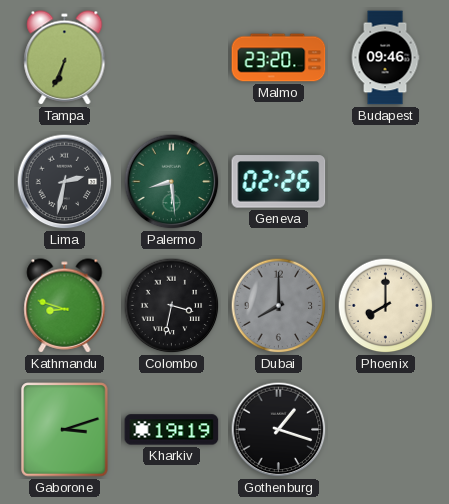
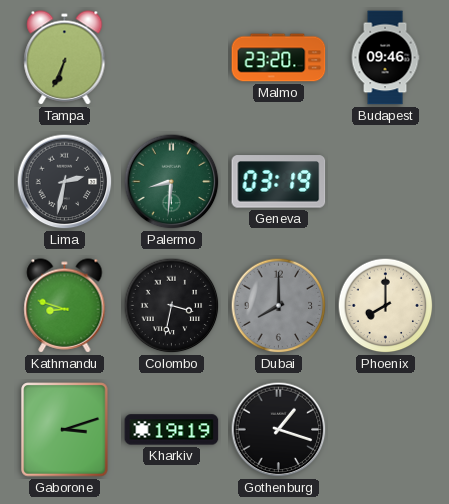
Palermo: 8:29 -> 8:31
Geneva: 02:26 -> 03:19
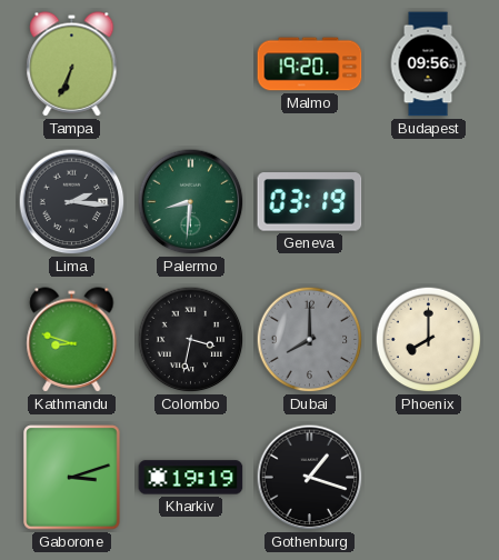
Malmo: 23:20 -> 19:20
Budapest: 09:46 -> 09:56
Lima: 2:32 -> 2:16
